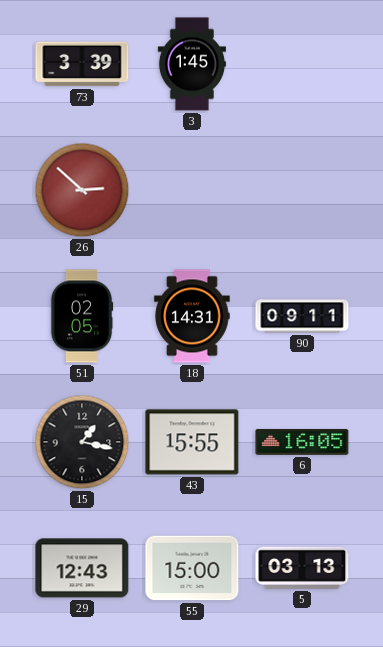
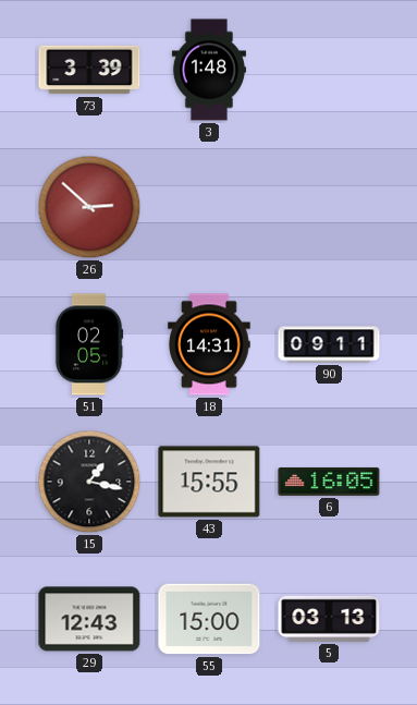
3: 1:45 -> 1:48
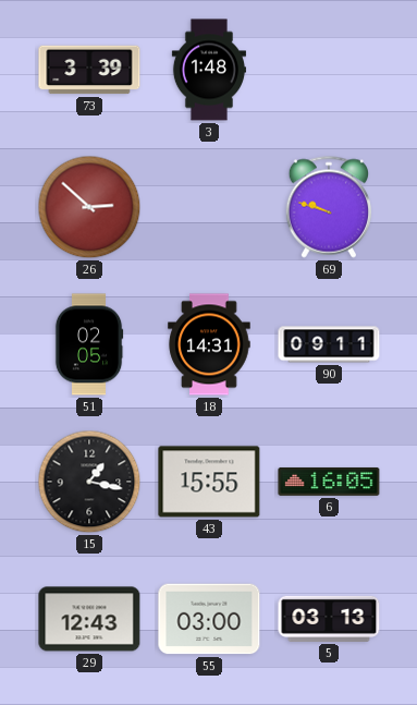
69: none -> 9:48
55: 15:00 -> 03:00
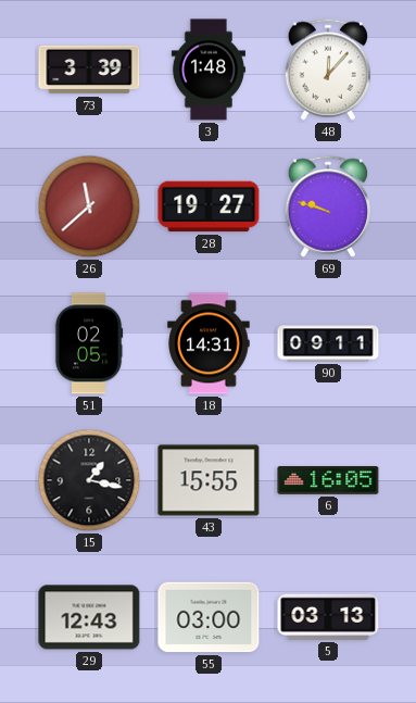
48: none -> 12:07
26: 2:52 -> 11:38
28: none -> 19:27
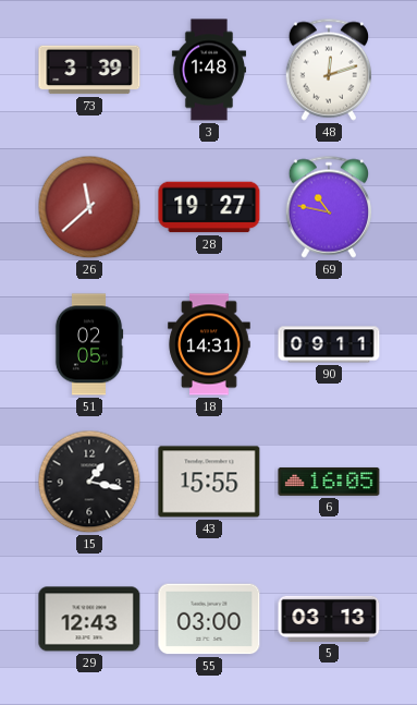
48: 12:07 -> 12:12
69: 9:48 -> 10:47
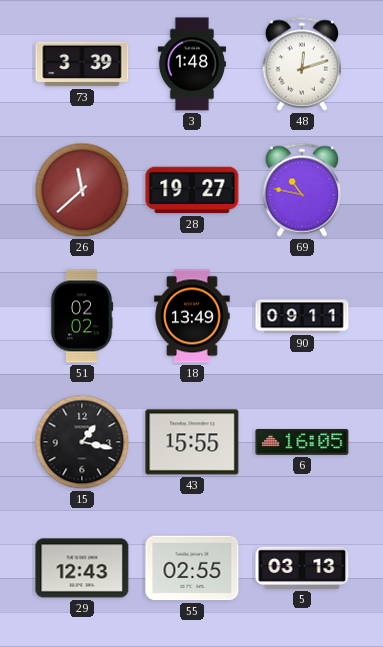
51: 02:05 -> 02:02
18: 14:31 -> 13:49
55: 03:00 -> 02:55
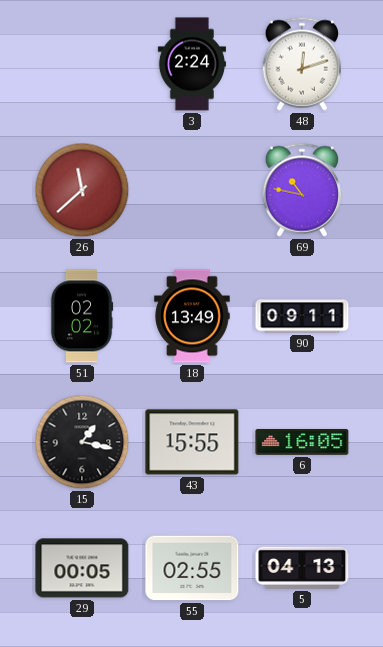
73: 3:39 -> none
3: 1:48 -> 2:24
28: 19:27 -> none
29: 12:43 -> 00:05
5: 03:13 -> 04:13
